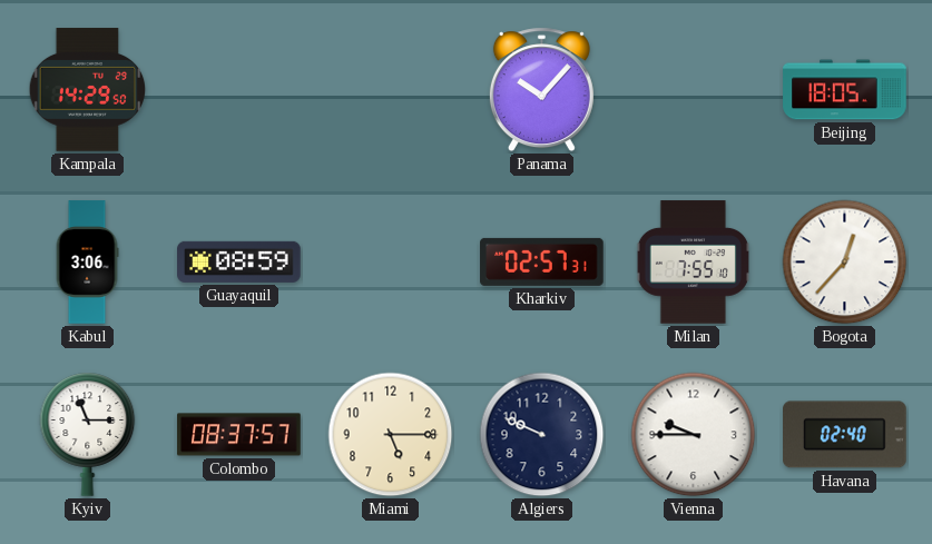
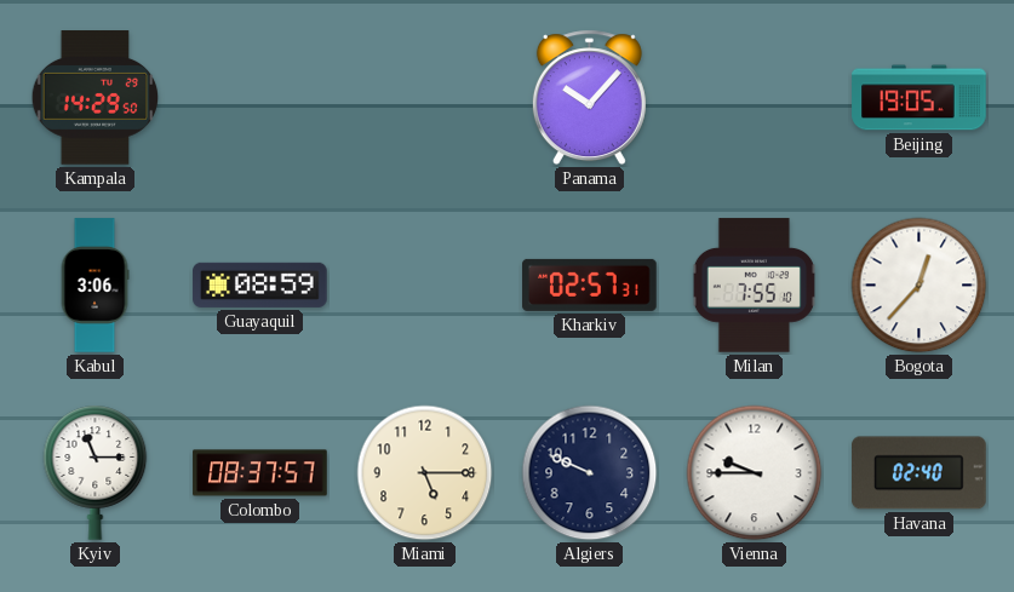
Beijing: 18:05 -> 19:05
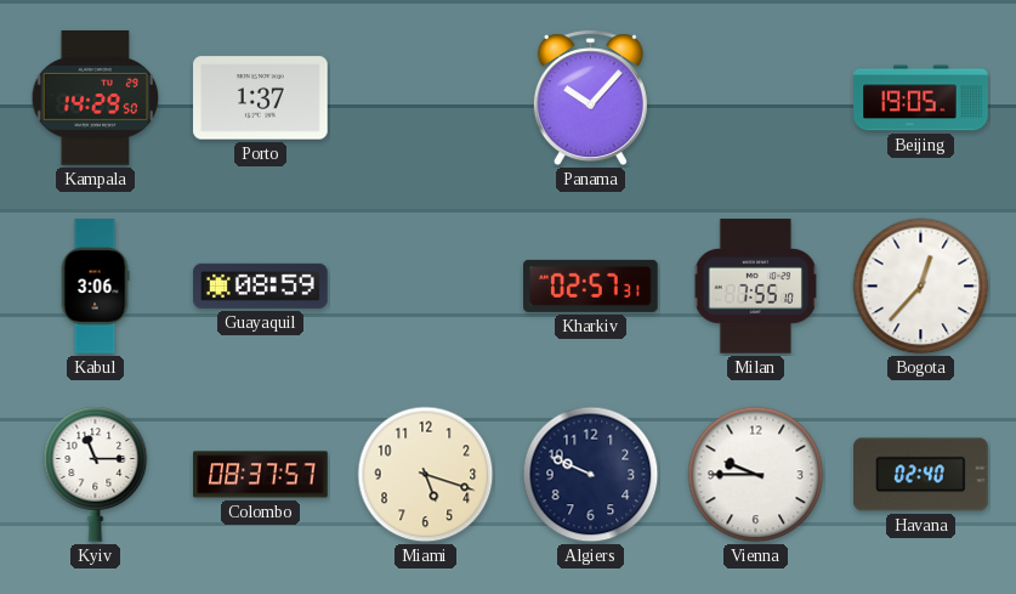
Porto: none -> 1:37
Miami: 5:15 -> 5:18
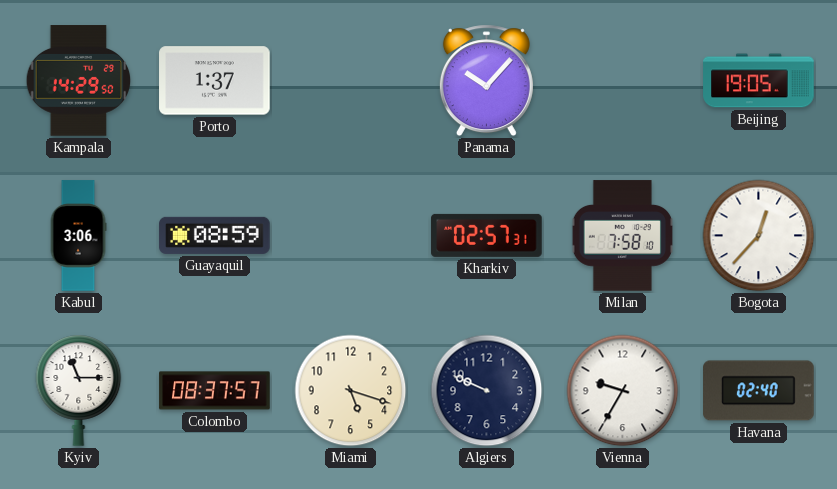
Milan: 7:55 -> 7:58
Vienna: 9:45 -> 9:35
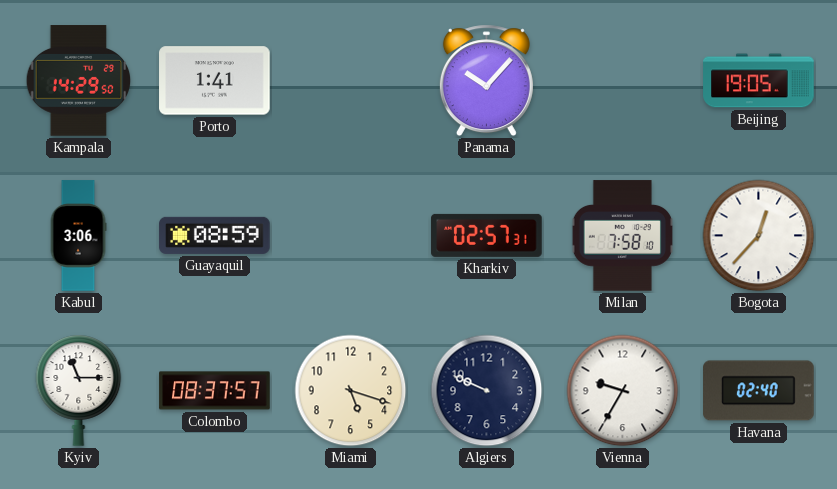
Porto: 1:37 -> 1:41
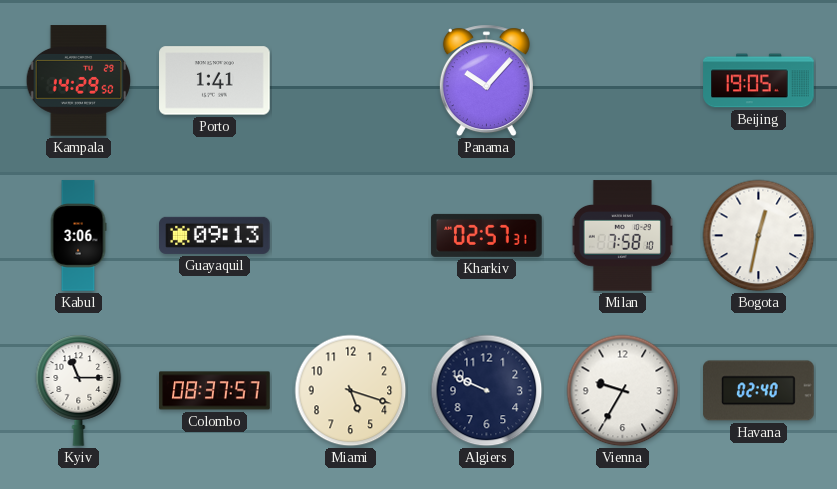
Guayaquil: 08:59 -> 09:13
Bogota: 12:37 -> 12:32
